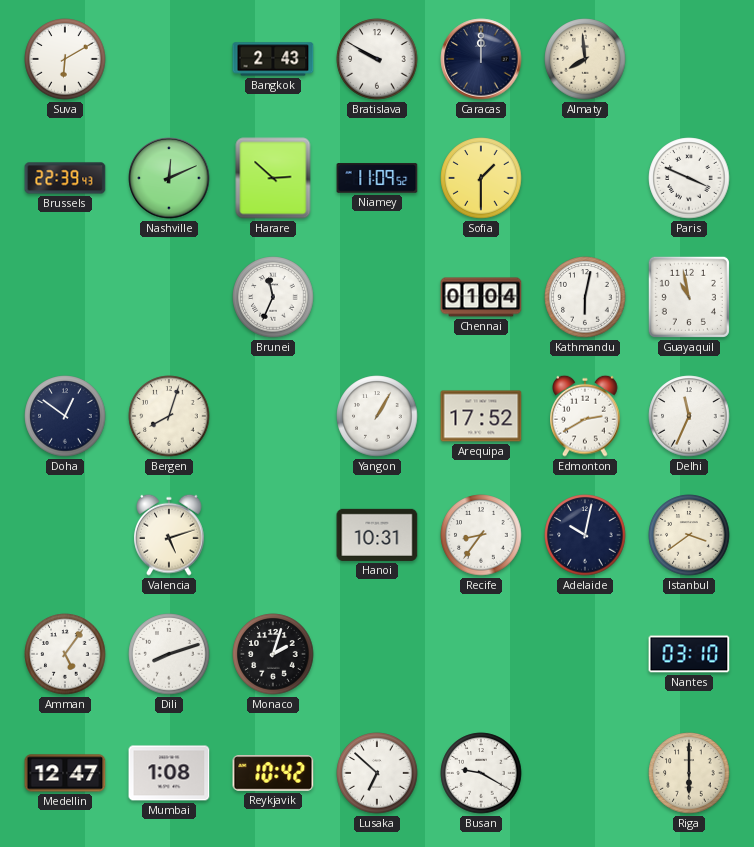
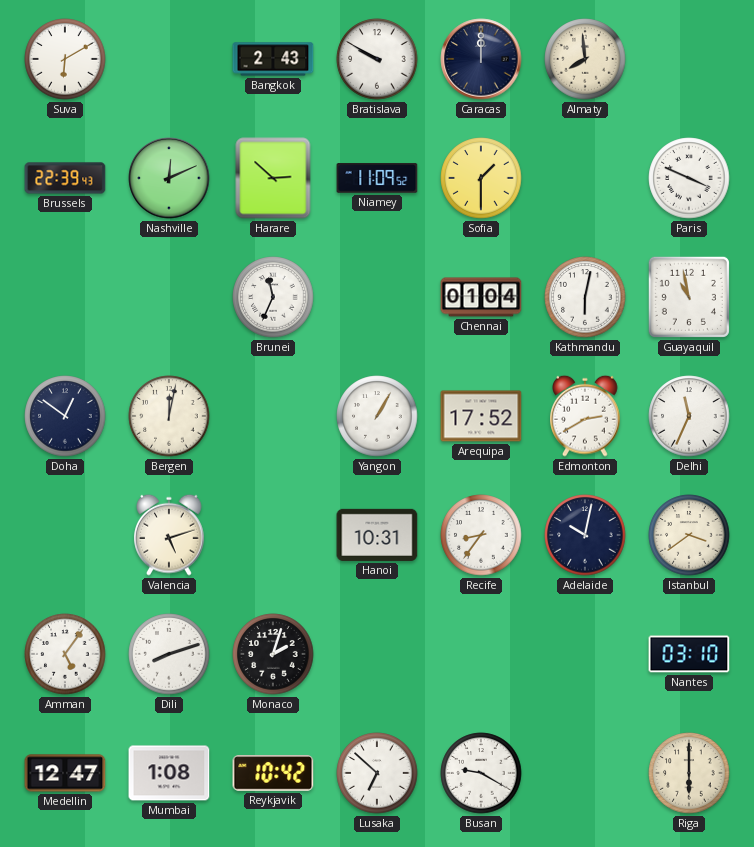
Bergen: 8:03 -> 12:02
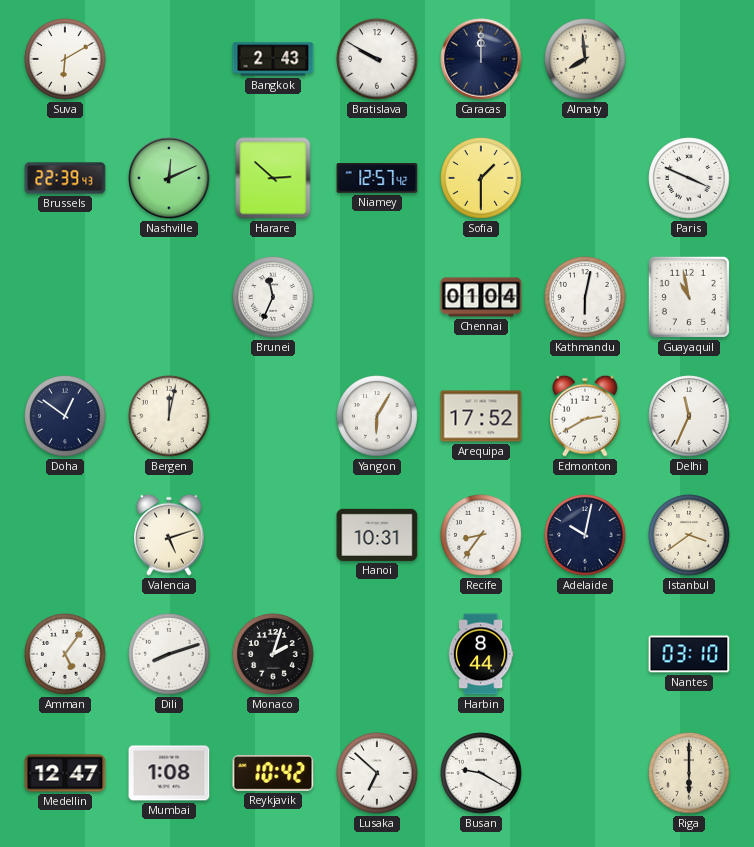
Niamey: 11:09 -> 12:57
Yangon: 1:05 -> 6:05
Harbin: none -> 8:44
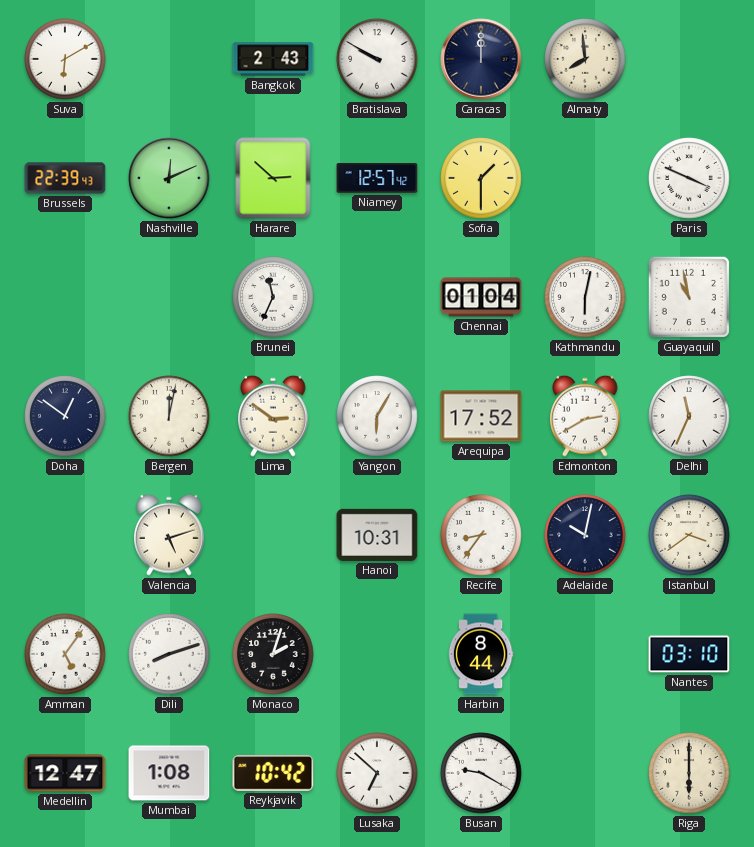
Lima: none -> 2:51
